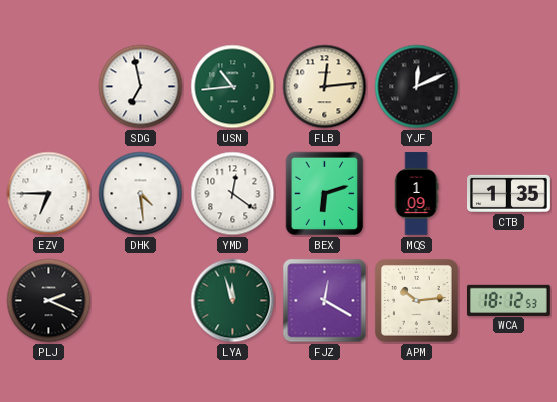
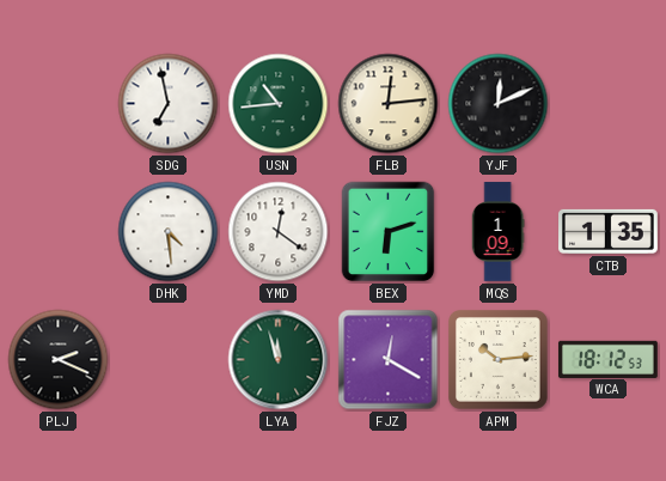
EZV: 6:45 -> none
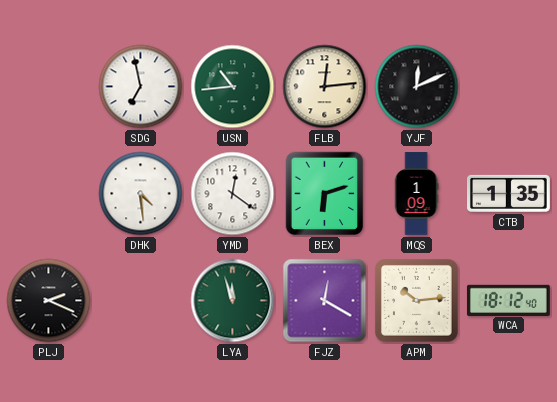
WCA: 18:12:53 -> 18:12:40
